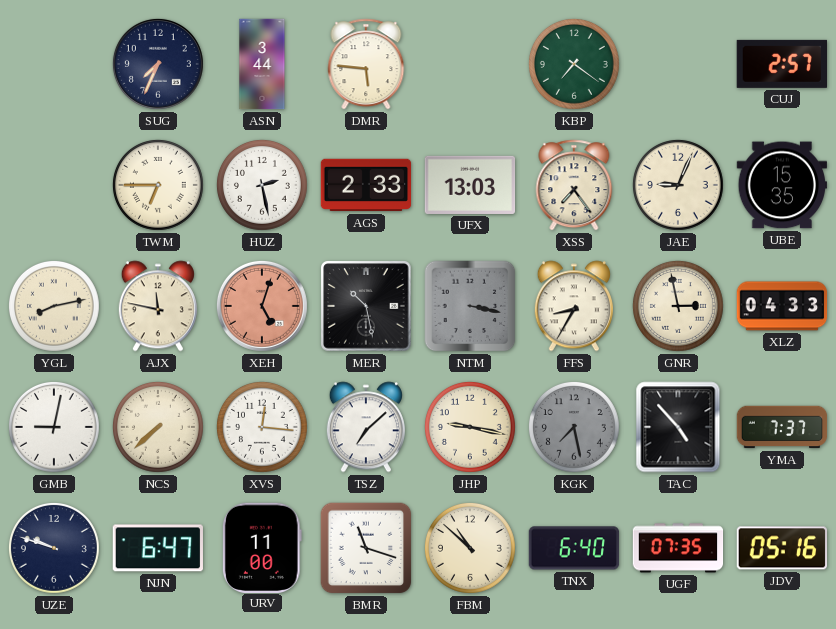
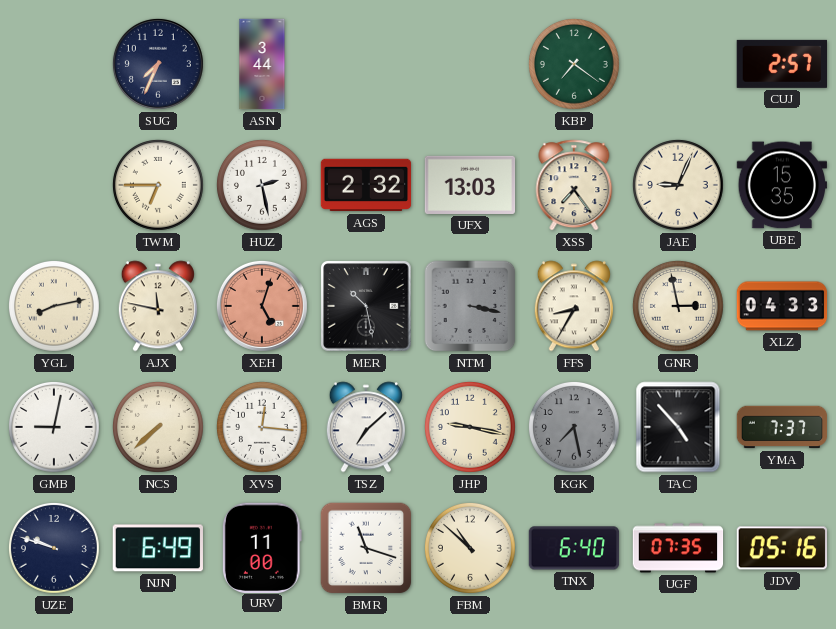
DMR: 5:46 -> none
AGS: 2:33 -> 2:32
NJN: 6:47 -> 6:49
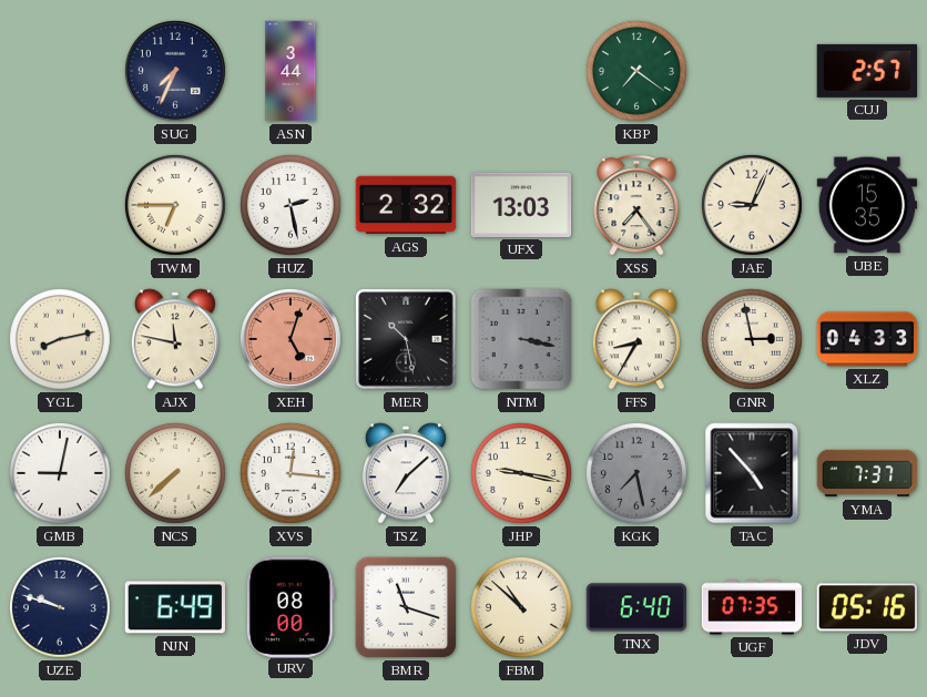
URV: 11:00 -> 08:00
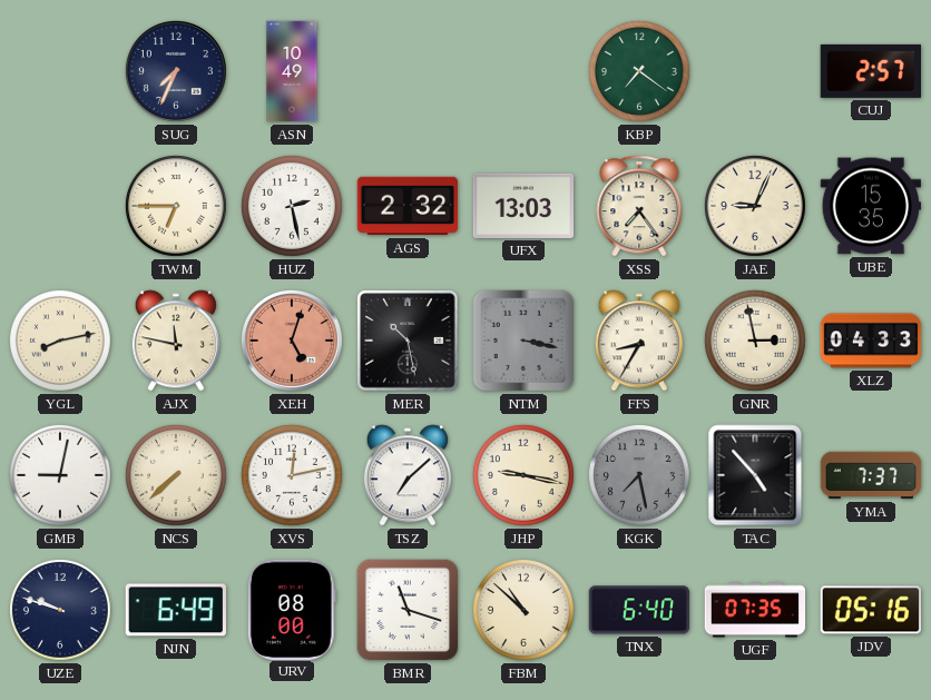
ASN: 3:44 -> 10:49
XVS: 12:16 -> 12:13
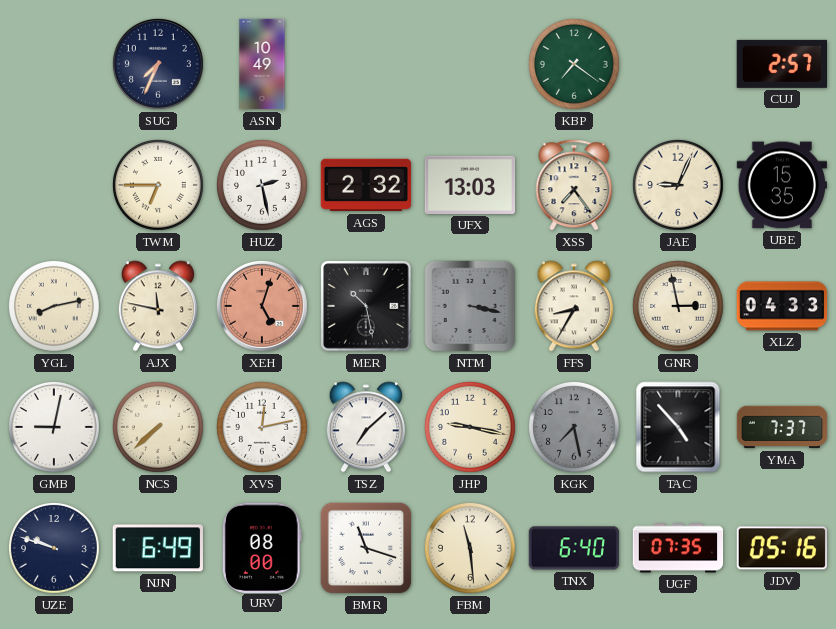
FBM: 10:52 -> 11:29
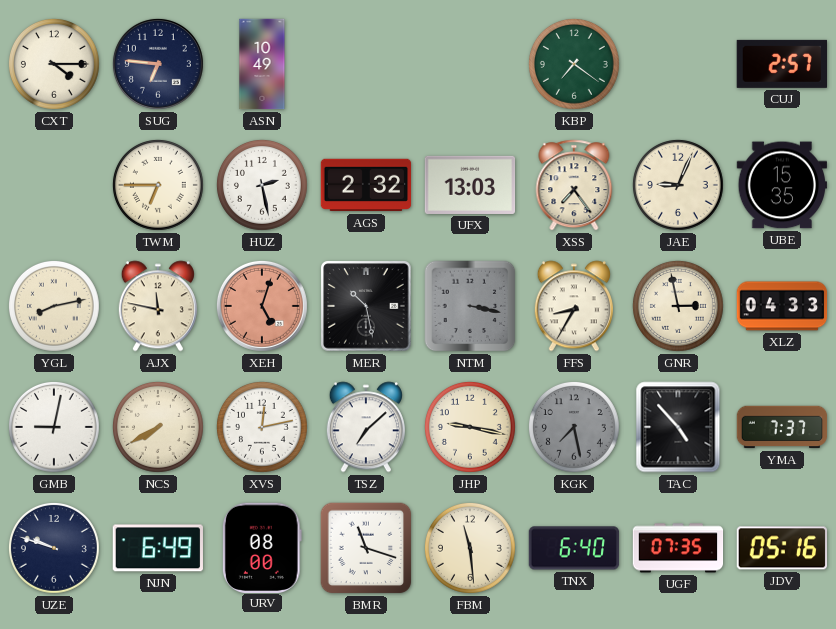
CXT: none -> 4:15
SUG: 7:34 -> 6:46
NCS: 7:38 -> 7:40
